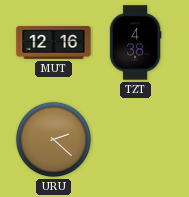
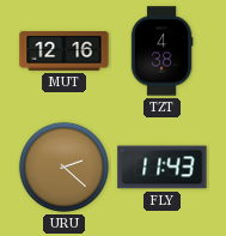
FLY: none -> 11:43
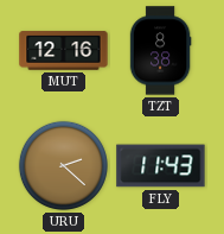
TZT: 4:38 -> 8:38
